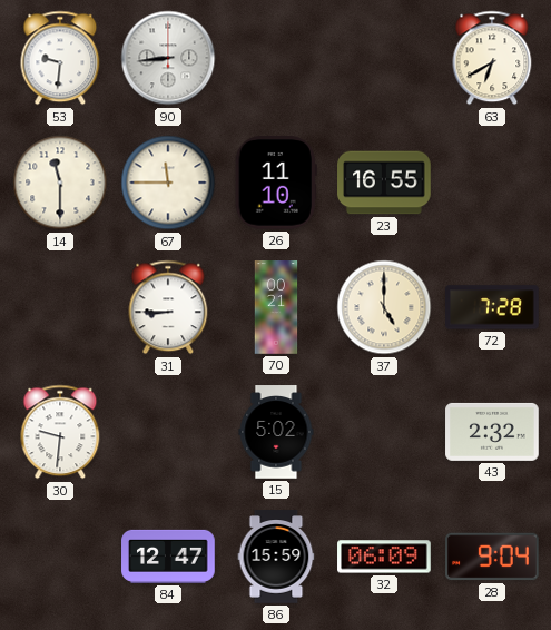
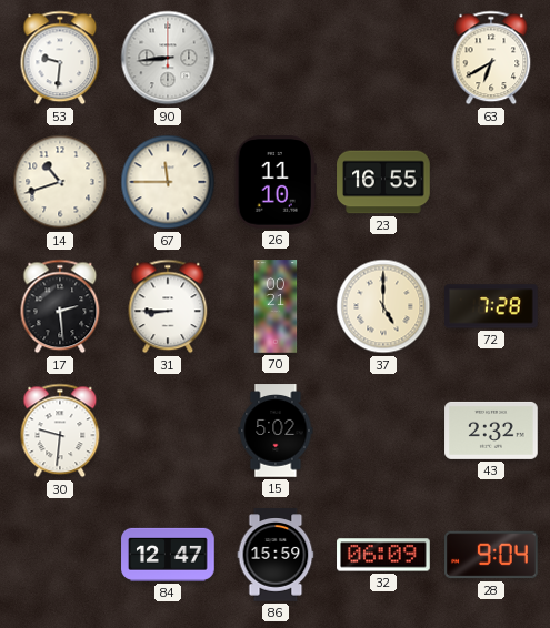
14: 11:30 -> 10:42
17: none -> 2:29
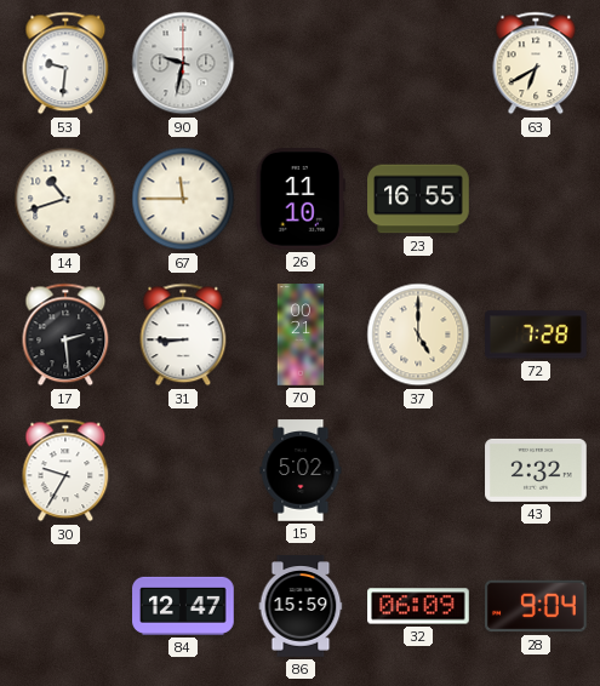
90: 8:44 -> 9:32
30: 9:31 -> 9:35
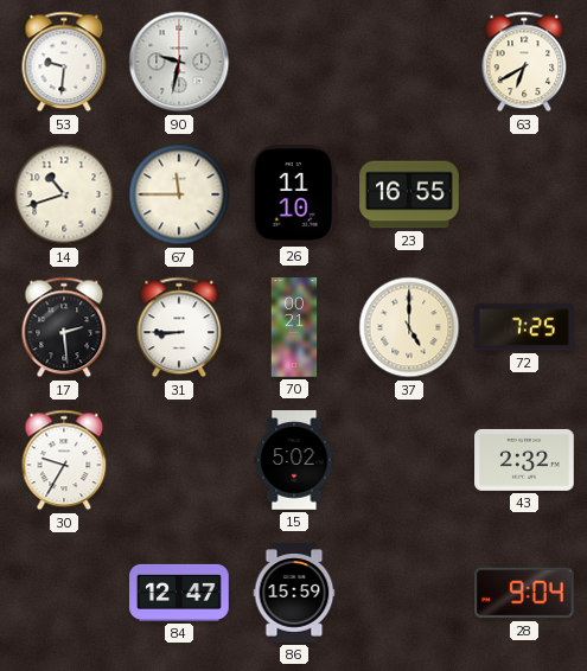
72: 7:28 -> 7:25
32: 06:09 -> none
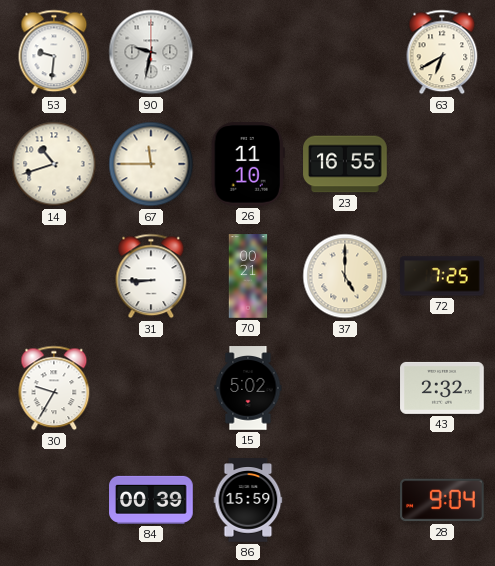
17: 2:29 -> none
84: 12:47 -> 00:39
